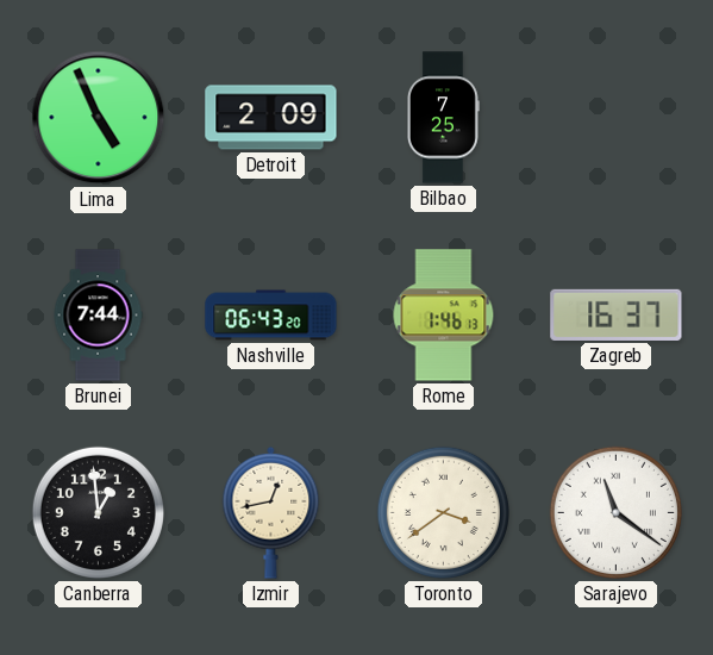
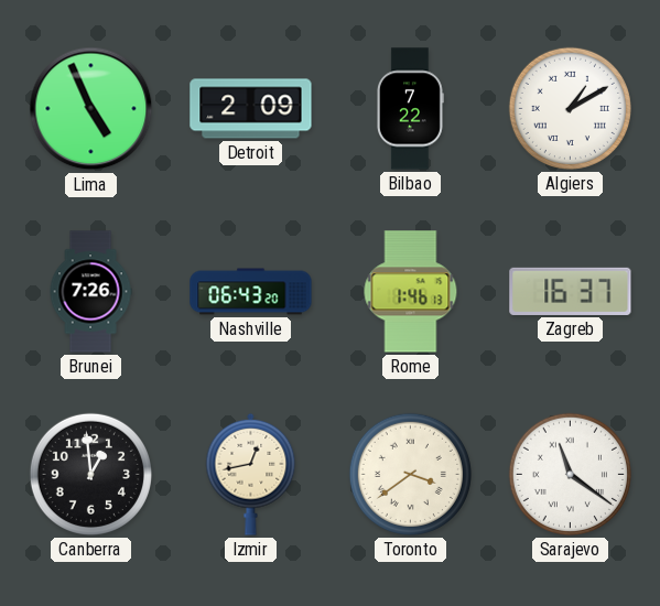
Bilbao: 7:25 -> 7:22
Algiers: none -> 1:10
Brunei: 7:44 -> 7:26
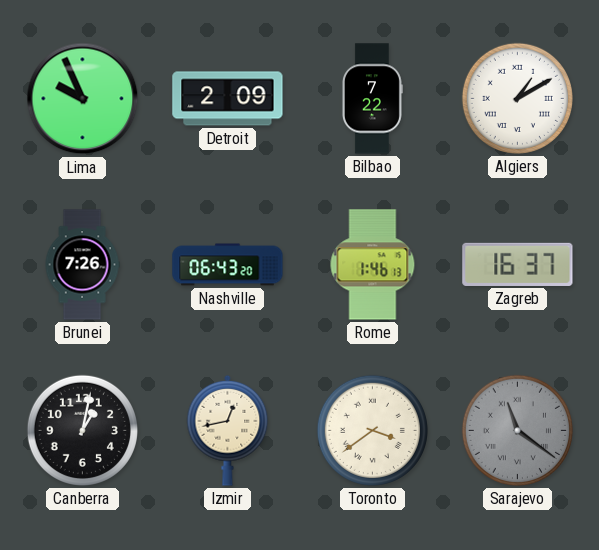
Lima: 4:56 -> 9:56
Canberra: 12:59 -> 1:02
Sarajevo dial: white -> grey
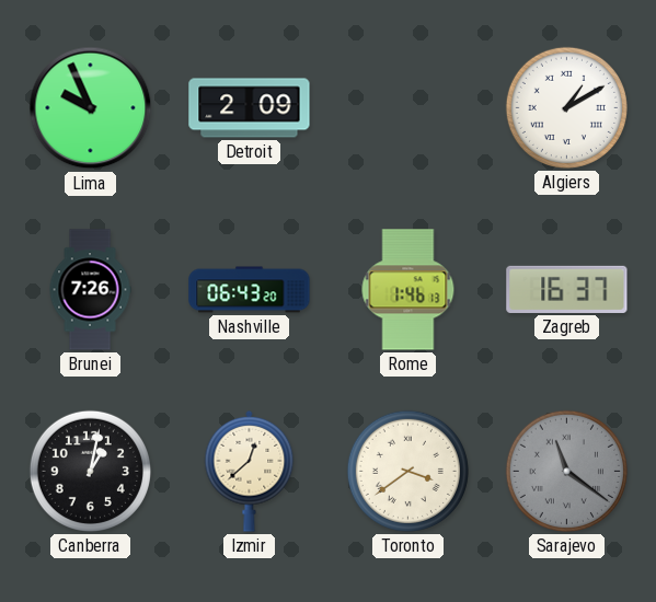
Bilbao: 7:22 -> none
Izmir: 12:43 -> 12:38
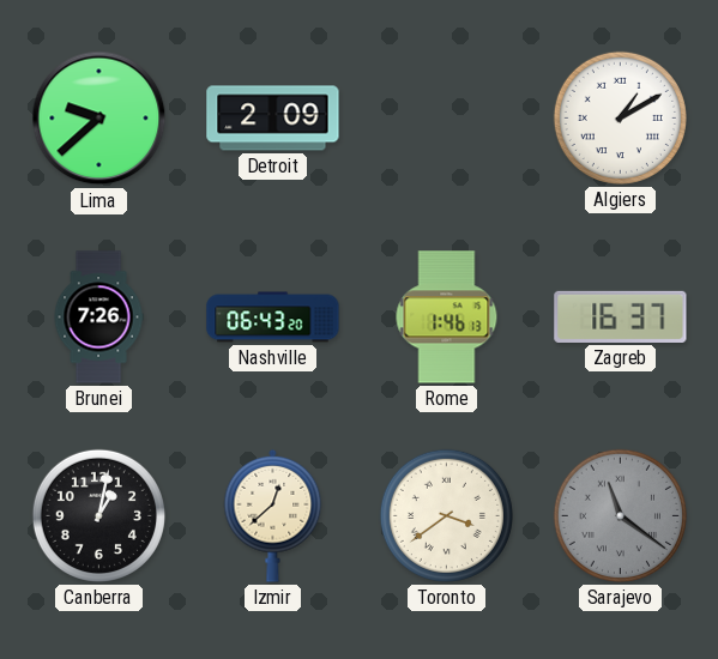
Lima: 9:56 -> 9:38
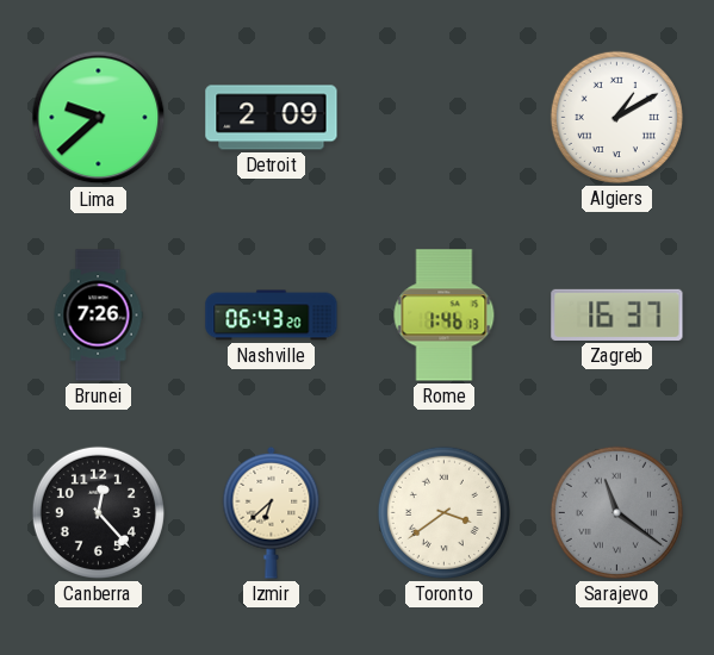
Canberra: 1:02 -> 12:23
Izmir: 12:38 -> 6:38
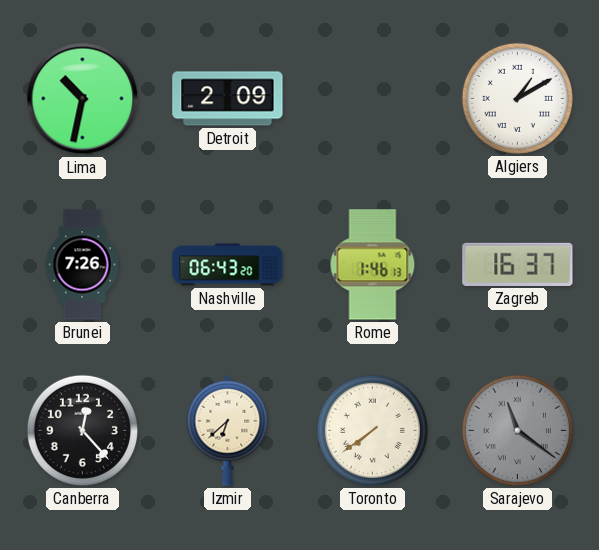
Lima: 9:38 -> 10:32
Toronto: 3:39 -> 7:39
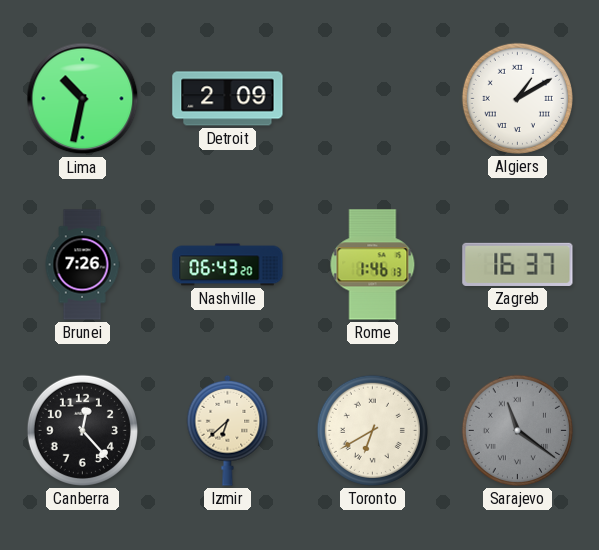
Toronto: 7:39 -> 6:40
